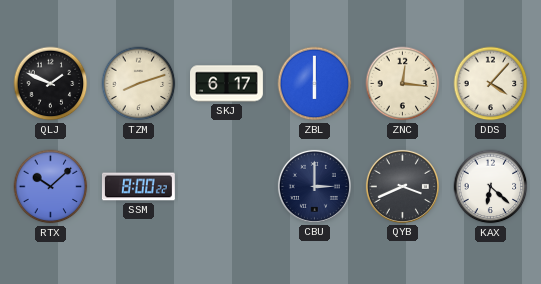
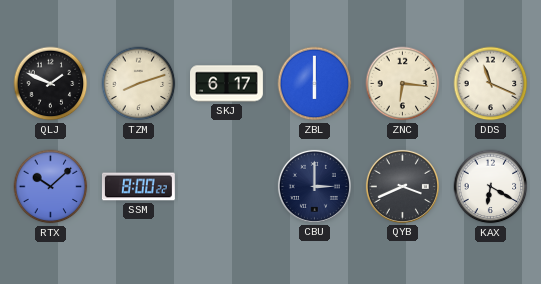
ZNC: 12:16 -> 6:16
DDS: 4:07 -> 11:19
KAX: 6:22 -> 6:20
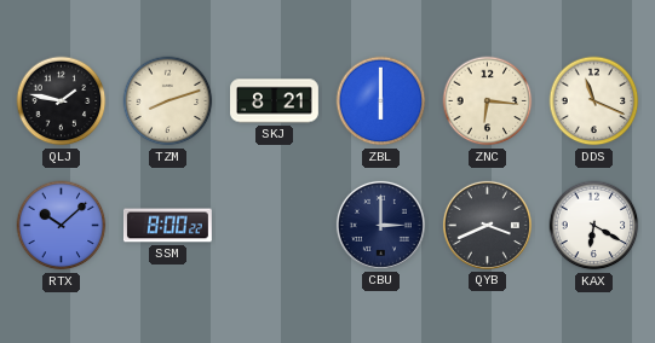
QLJ: 1:49 -> 1:47
SKJ: 6:17 -> 8:21
